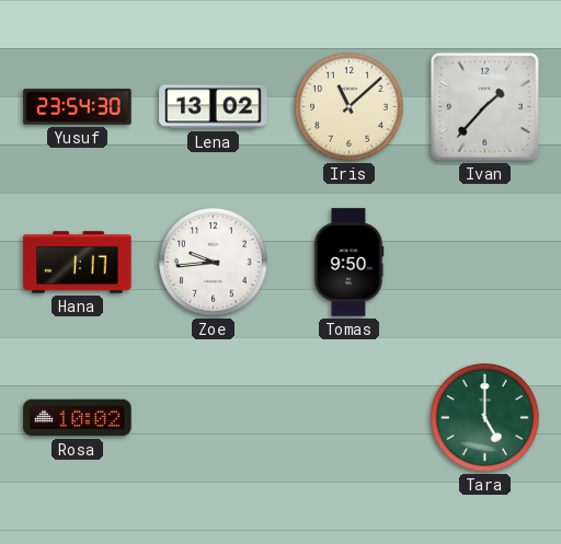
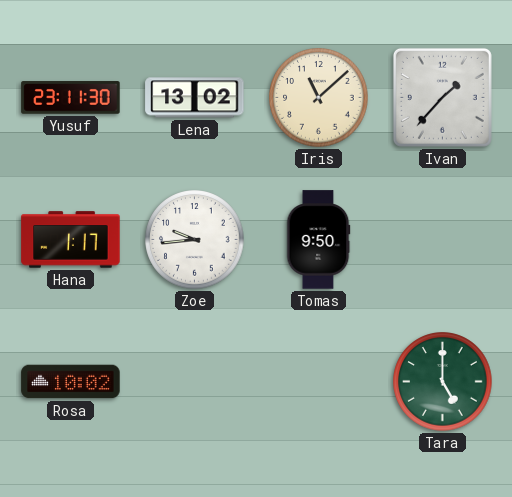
Yusuf: 23:54 -> 23:11
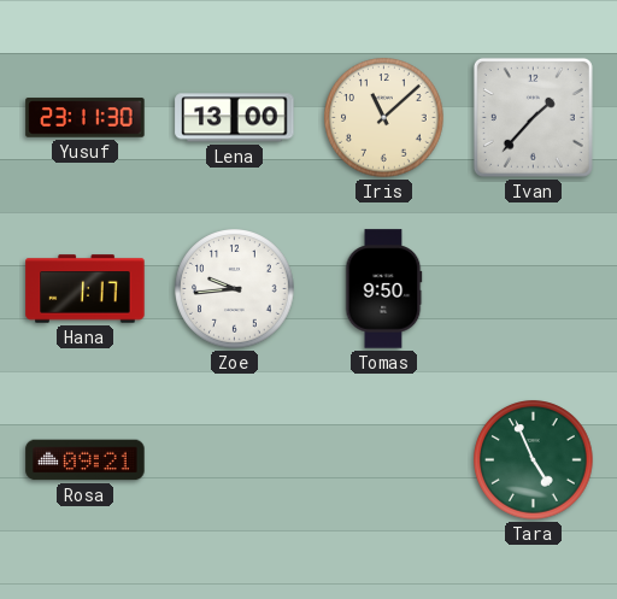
Lena: 13:02 -> 13:00
Rosa: 10:02 -> 09:21
Tara: 5:00 -> 4:56
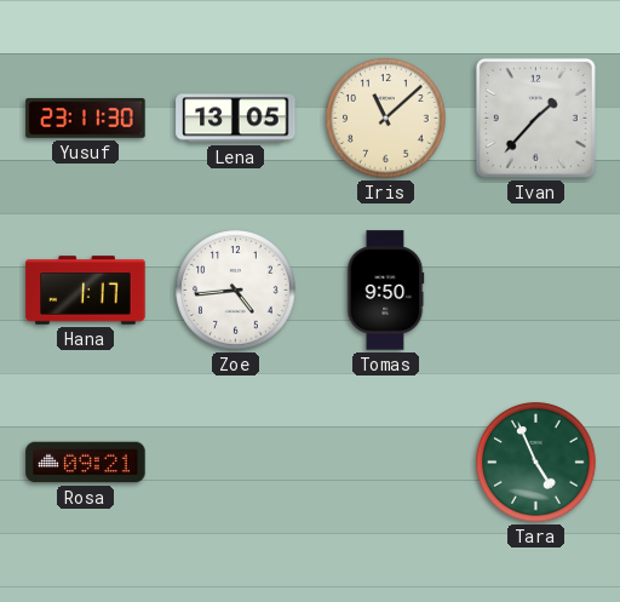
Lena: 13:00 -> 13:05
Zoe: 9:44 -> 4:44
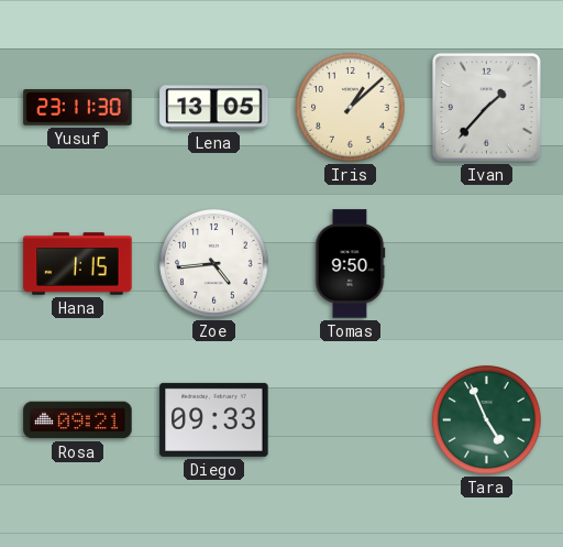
Iris: 11:08 -> 1:08
Hana: 1:17 -> 1:15
Diego: none -> 09:33
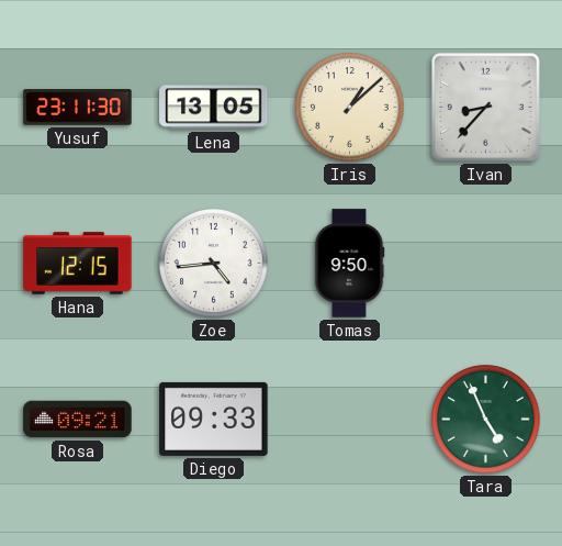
Ivan: 1:37 -> 8:37
Hana: 1:15 -> 12:15
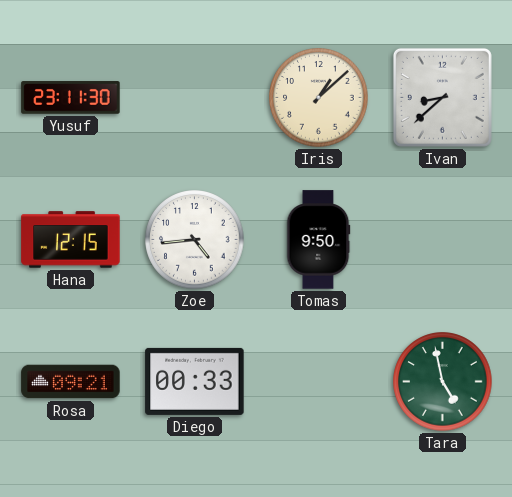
Lena: 13:05 -> none
Ivan: 8:37 -> 8:38
Diego: 09:33 -> 00:33
Tara: 4:56 -> 4:58
